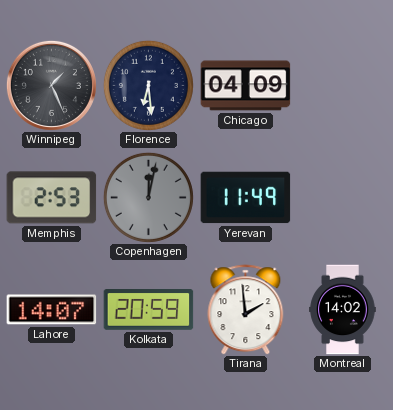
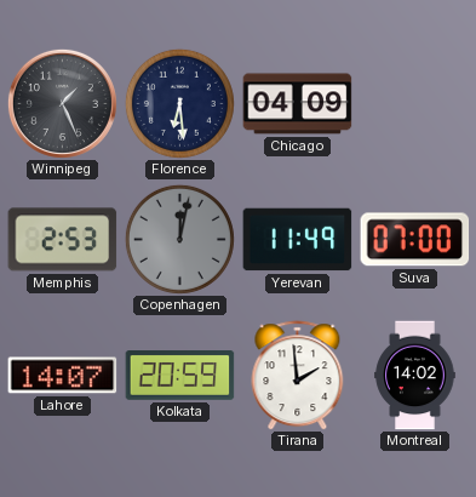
Suva: none -> 07:00
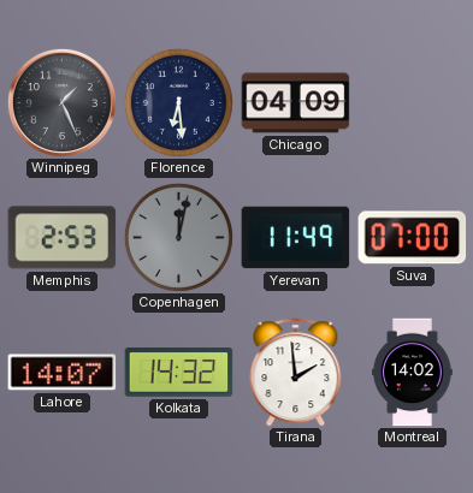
Kolkata: 20:59 -> 14:32
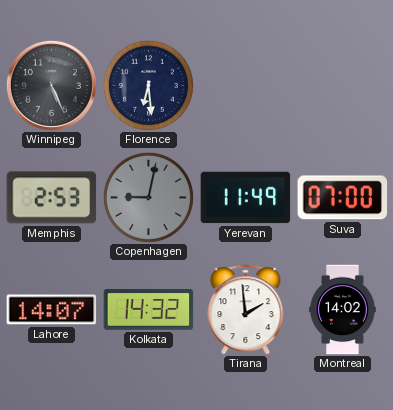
Winnipeg: 1:26 -> 5:26
Chicago: 04:09 -> none
Copenhagen: 12:02 -> 9:02
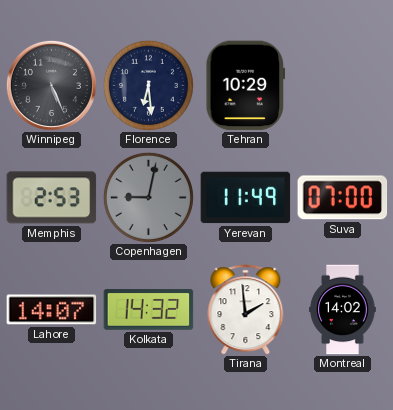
Tehran: none -> 10:29
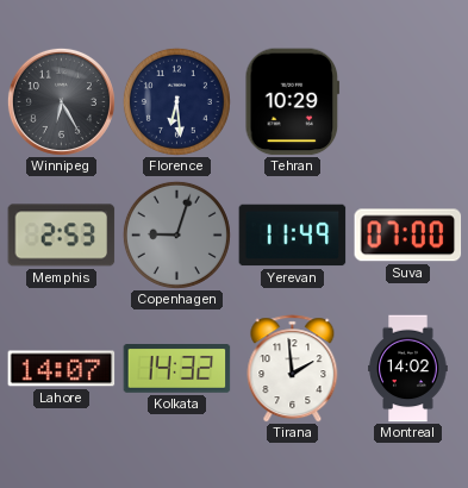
Winnipeg: 5:26 -> 6:25
Copenhagen: 9:02 -> 9:03
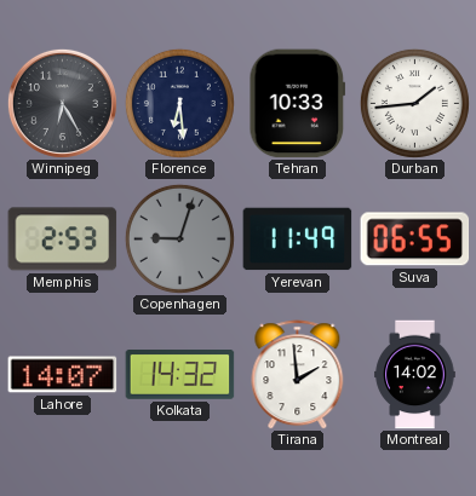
Tehran: 10:29 -> 10:33
Durban: none -> 1:44
Suva: 07:00 -> 06:55
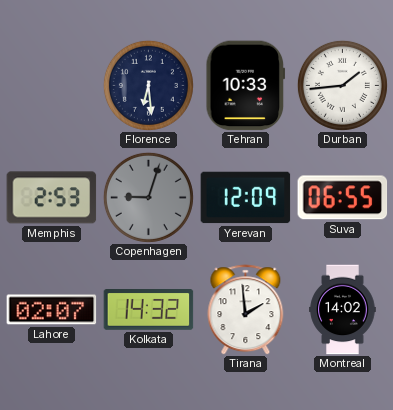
Winnipeg: 6:25 -> none
Yerevan: 11:49 -> 12:09
Lahore: 14:07 -> 02:07
